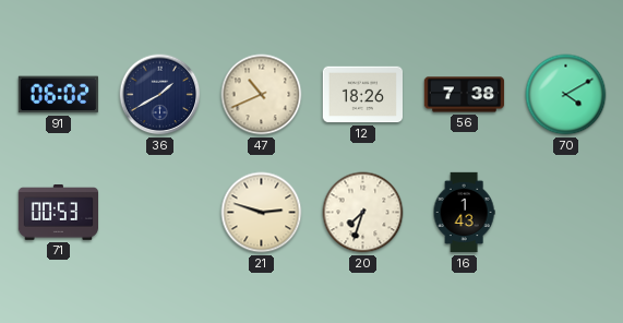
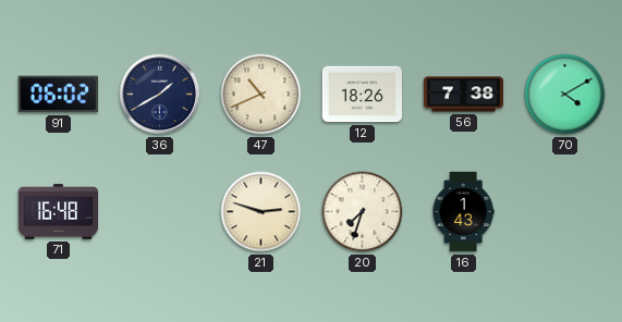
71: 00:53 -> 16:48
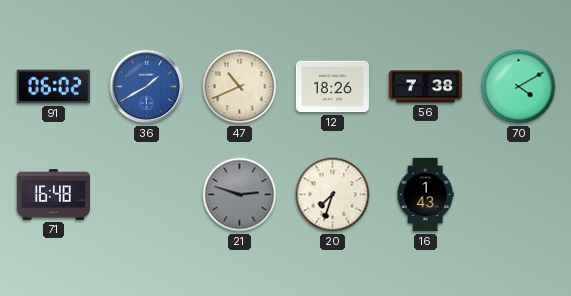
36 dial: navy -> blue
21 dial: cream -> grey
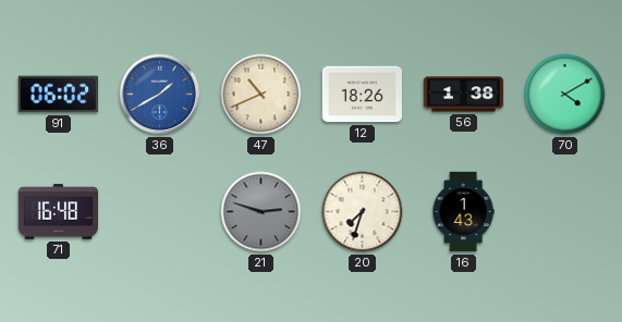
56: 7:38 -> 1:38
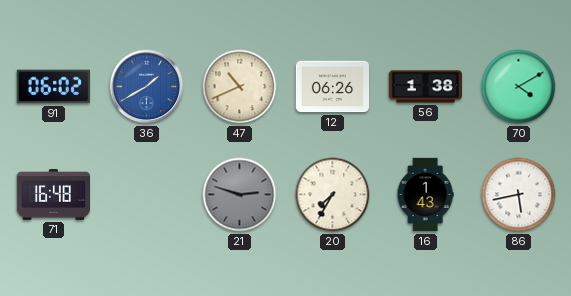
12: 18:26 -> 06:26
20: 7:33 -> 7:35
86: none -> 5:43
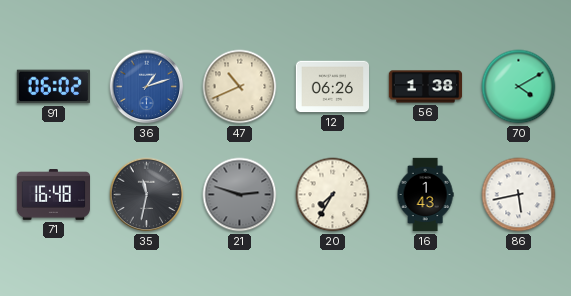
36: 1:40 -> 1:12
35: none -> 11:32
